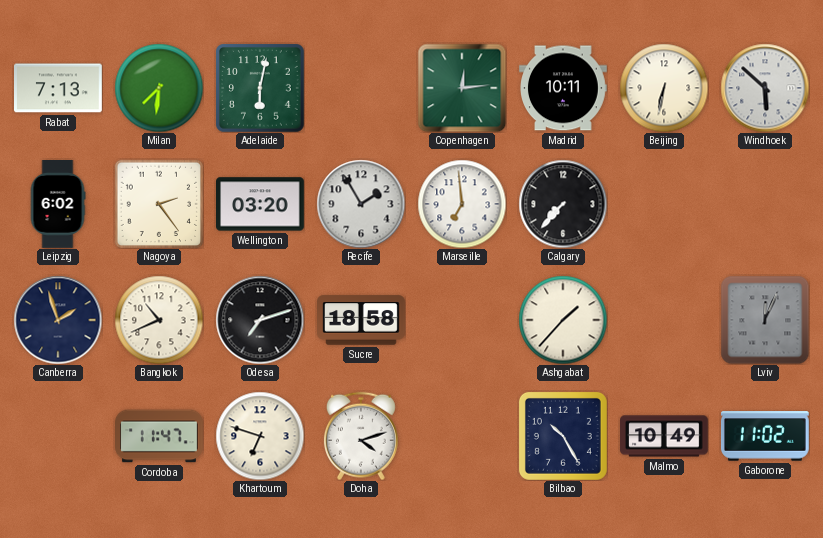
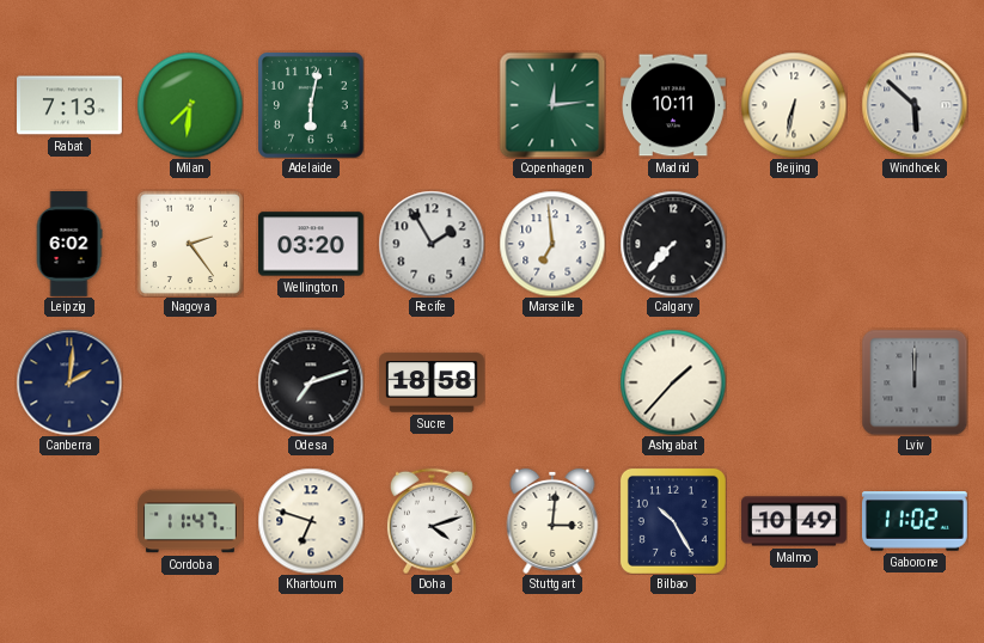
Canberra: 1:57 -> 2:01
Bangkok: 10:41 -> none
Lviv: 12:04 -> 12:00
Stuttgart: none -> 3:01
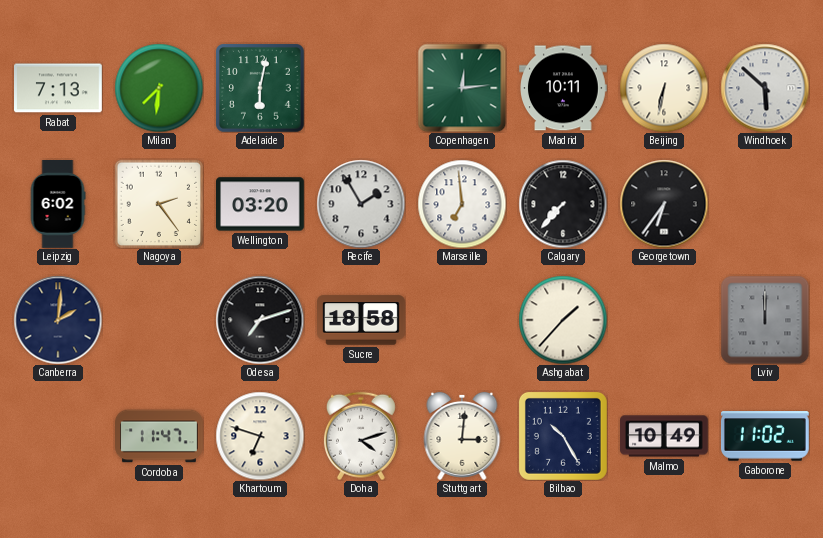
Georgetown: none -> 6:36
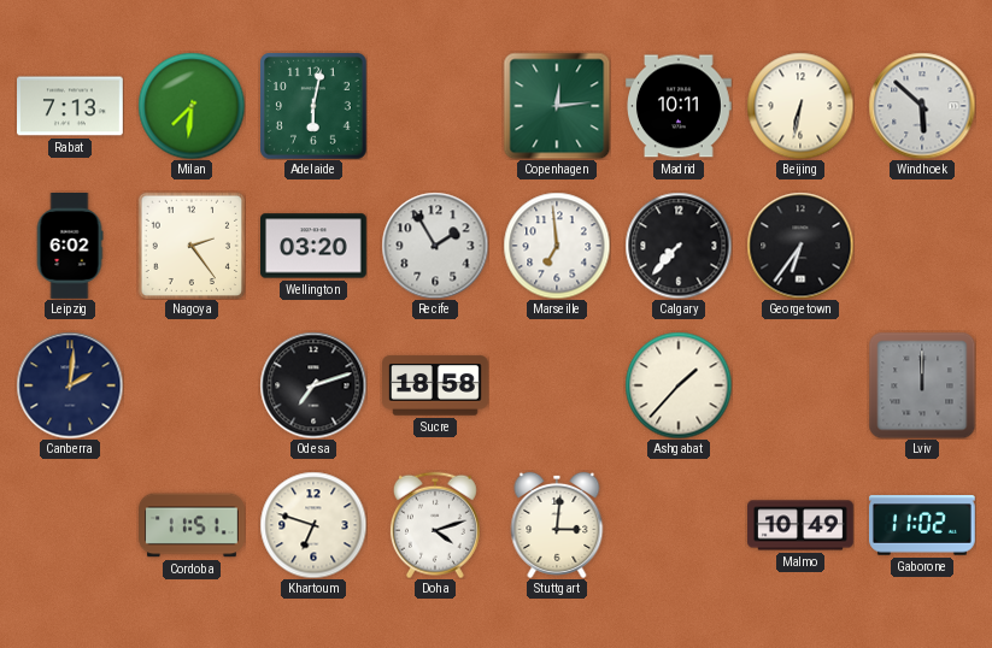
Cordoba: 11:47 -> 11:51
Bilbao: 10:25 -> none
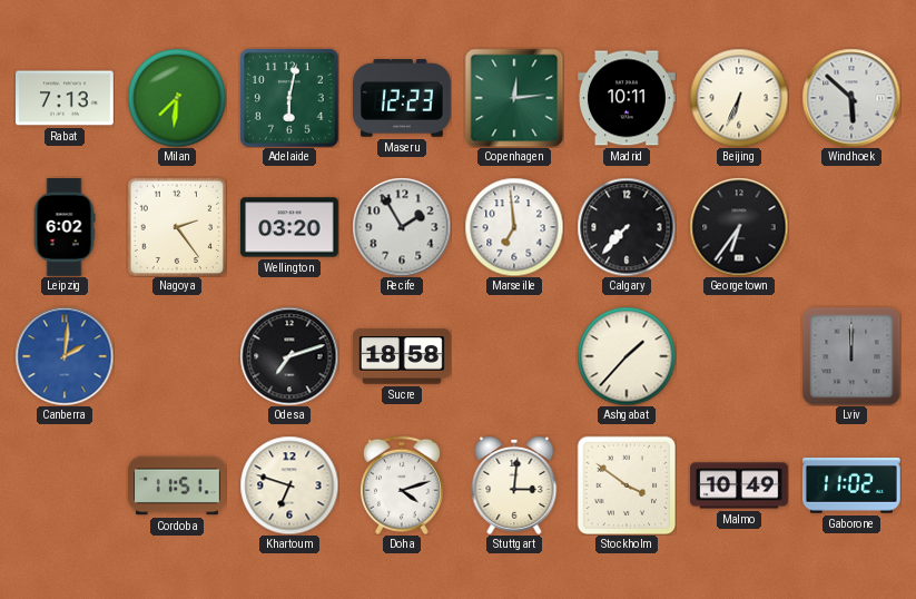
Maseru: none -> 12:23
Beijing: 6:32 -> 6:34
Canberra dial: navy -> blue
Stockholm: none -> 3:51
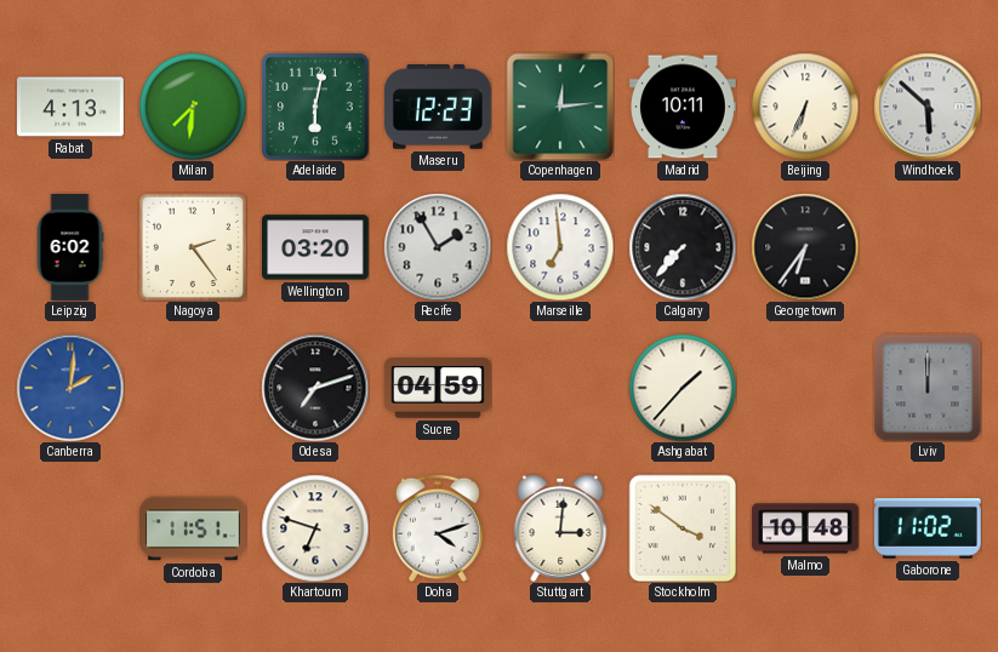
Rabat: 7:13 -> 4:13
Sucre: 18:58 -> 04:59
Malmo: 10:49 -> 10:48
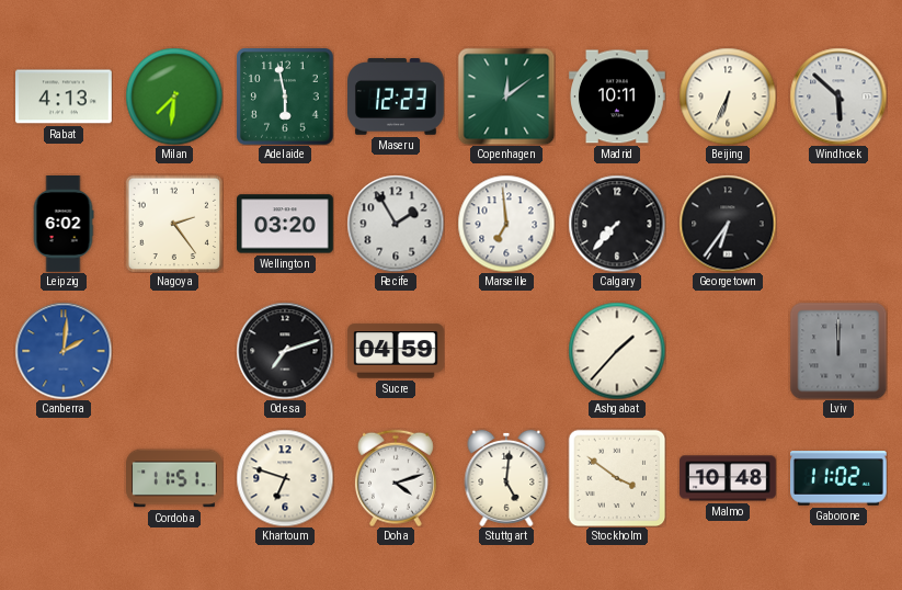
Adelaide: 6:02 -> 5:58
Copenhagen: 12:14 -> 12:09
Stuttgart: 3:01 -> 5:01
